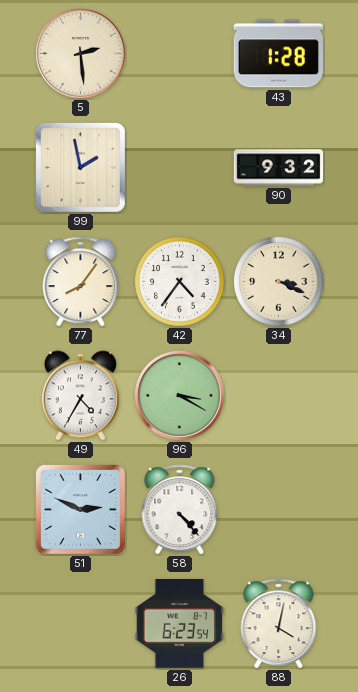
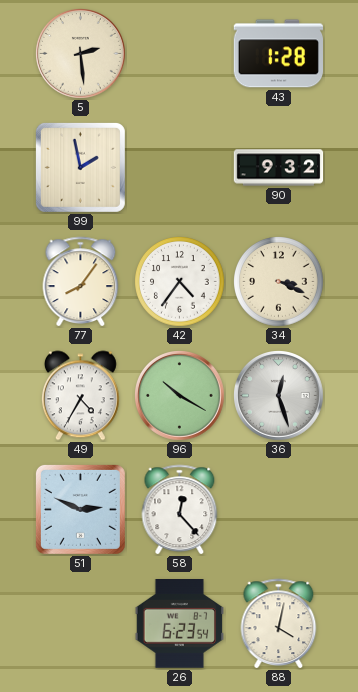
96: 3:20 -> 10:20
36: none -> 12:27
58: 4:23 -> 12:23
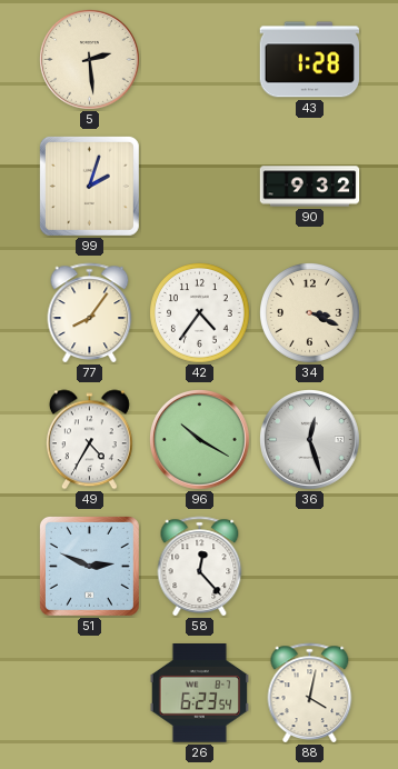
99: 1:58 -> 2:03
